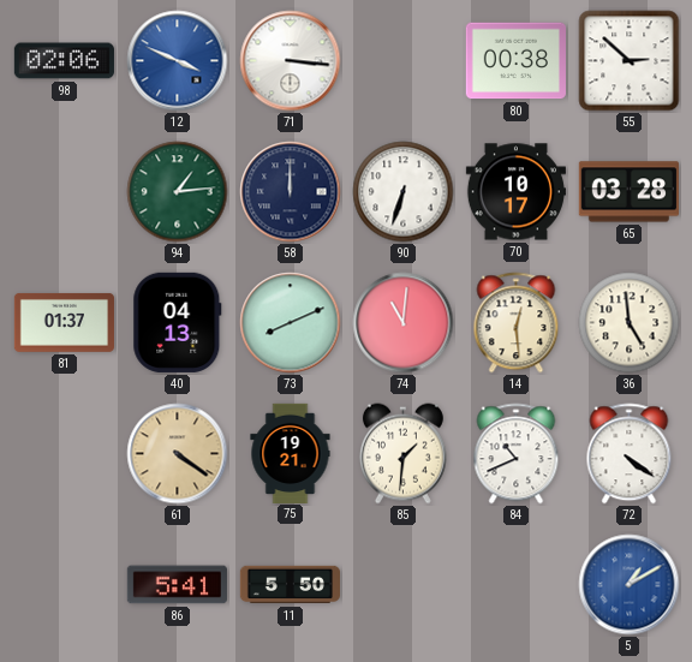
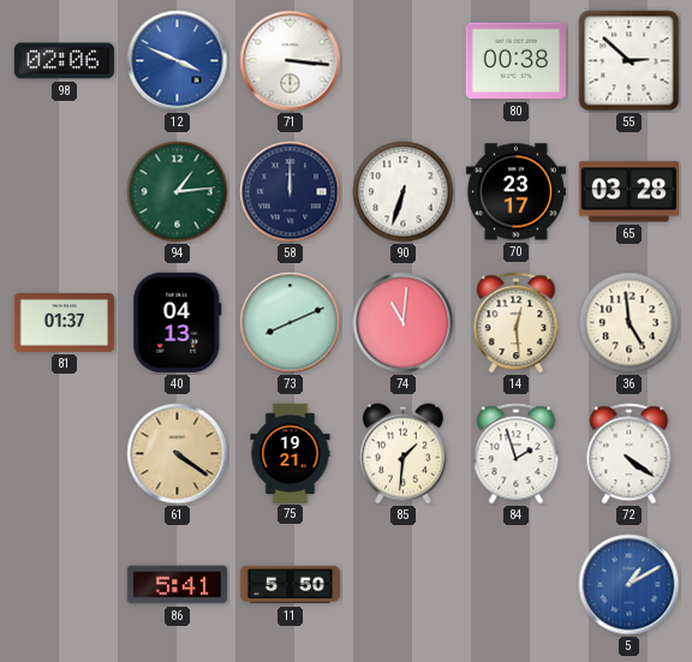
70: 10:17 -> 23:17
84: 10:41 -> 1:57
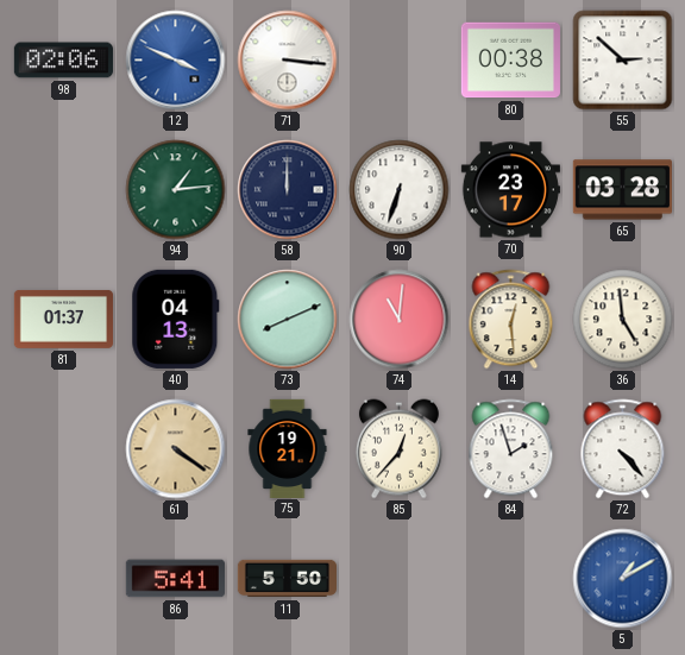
85: 1:31 -> 12:37
72: 4:21 -> 4:23
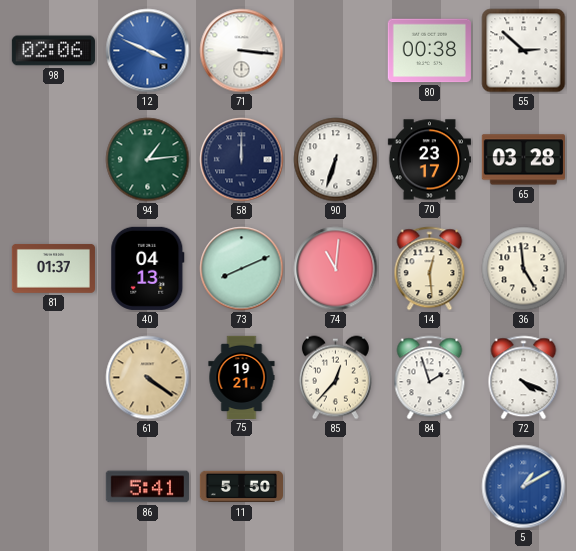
72: 4:23 -> 4:19
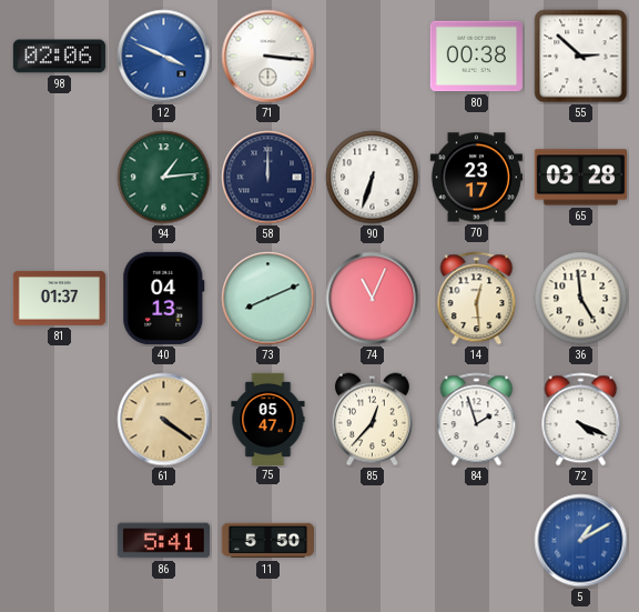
74: 11:01 -> 11:04
75: 19:21 -> 05:47
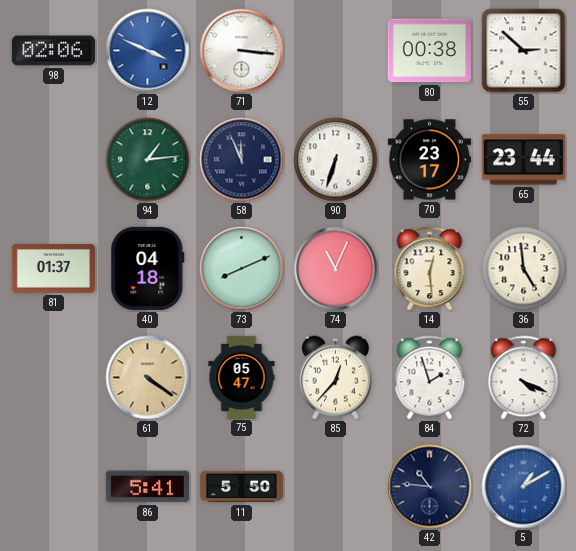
58: 12:00 -> 11:56
65: 03:28 -> 23:44
40: 04:13 -> 04:18
42: none -> 10:46
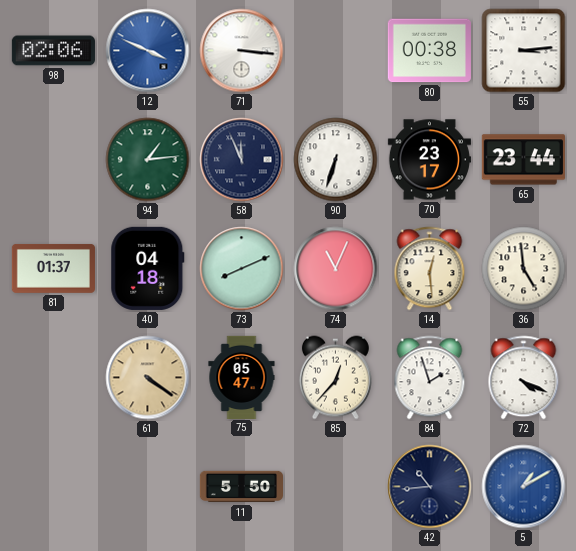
55: 2:52 -> 3:14
86: 5:41 -> none
42: 10:46 -> 10:44
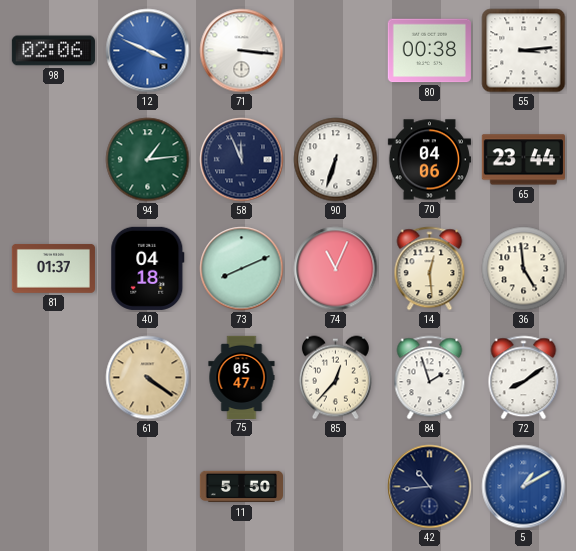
70: 23:17 -> 04:06
72: 4:19 -> 8:09
